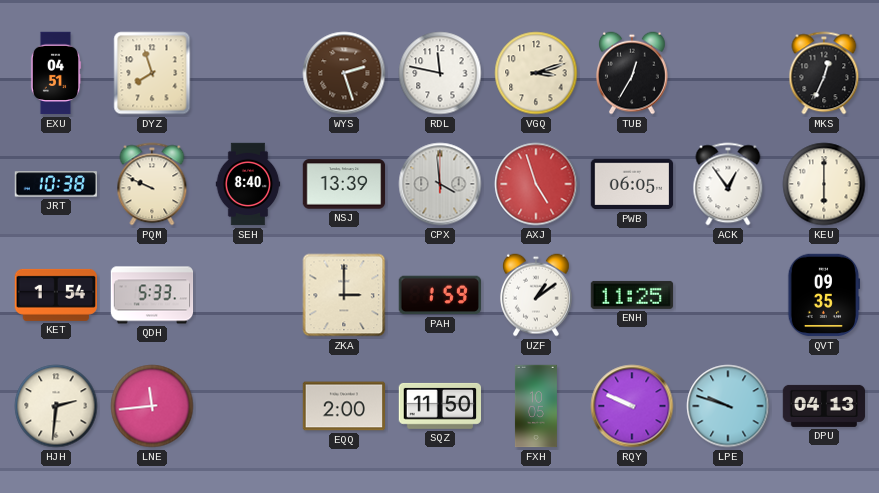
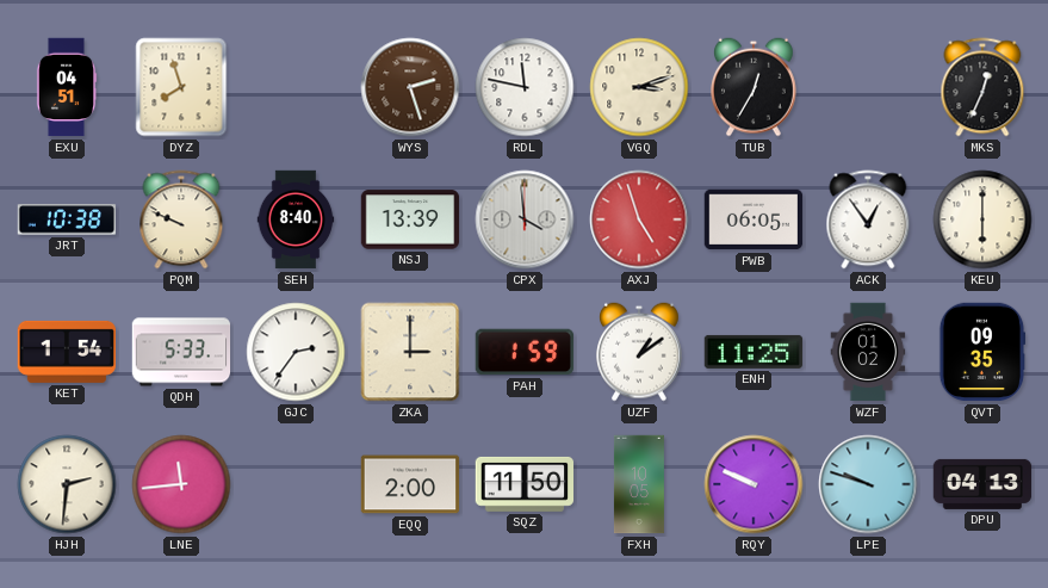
GJC: none -> 2:36
WZF: none -> 01:02
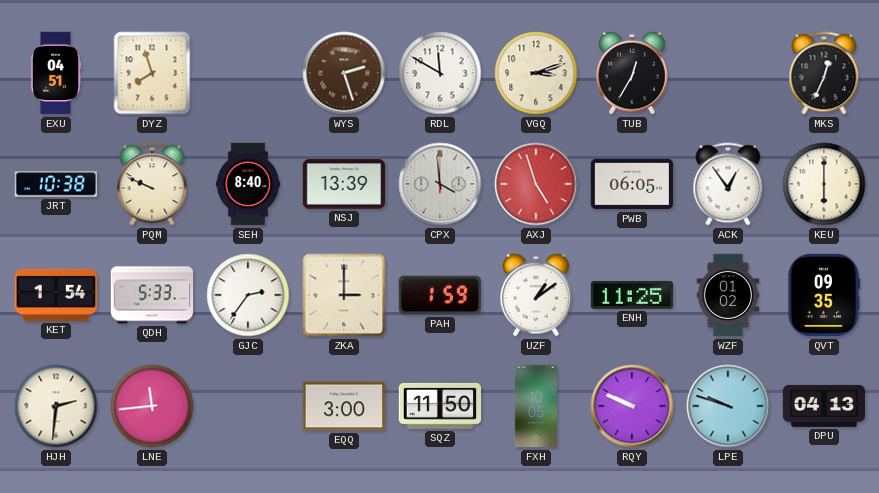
RDL: 11:47 -> 11:50
EQQ: 2:00 -> 3:00
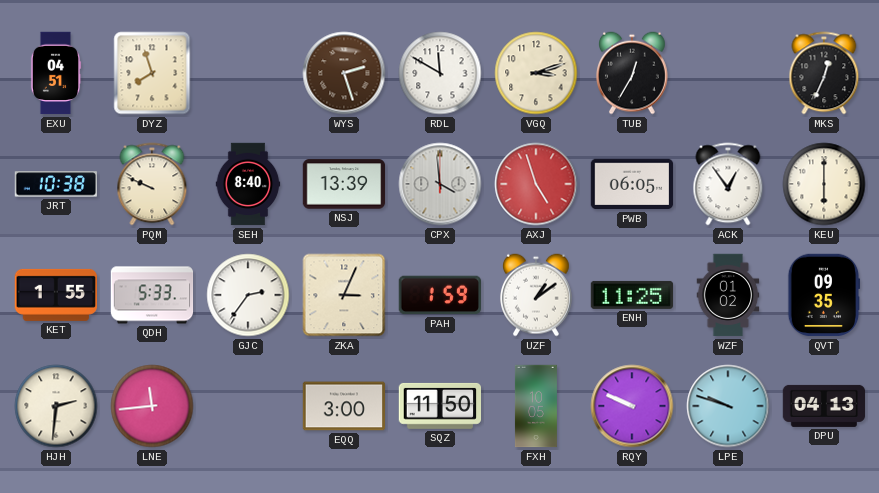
KET: 1:54 -> 1:55
ZKA: 3:00 -> 3:04
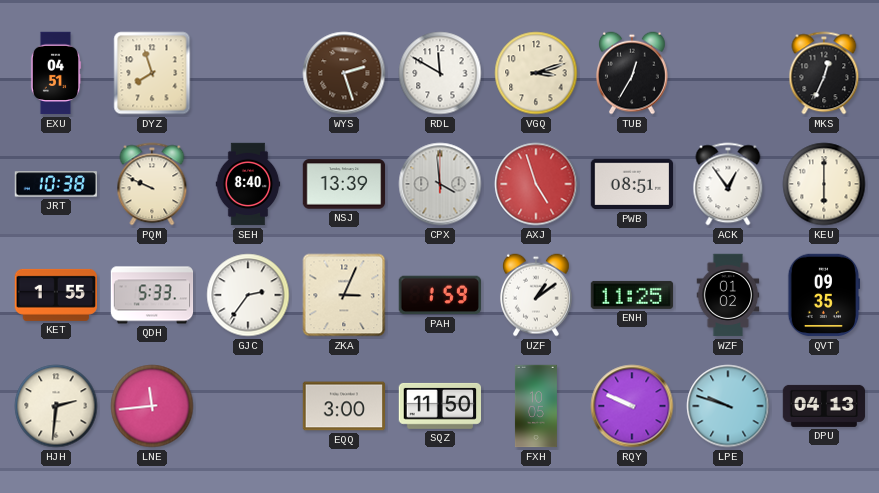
PWB: 06:05 -> 08:51
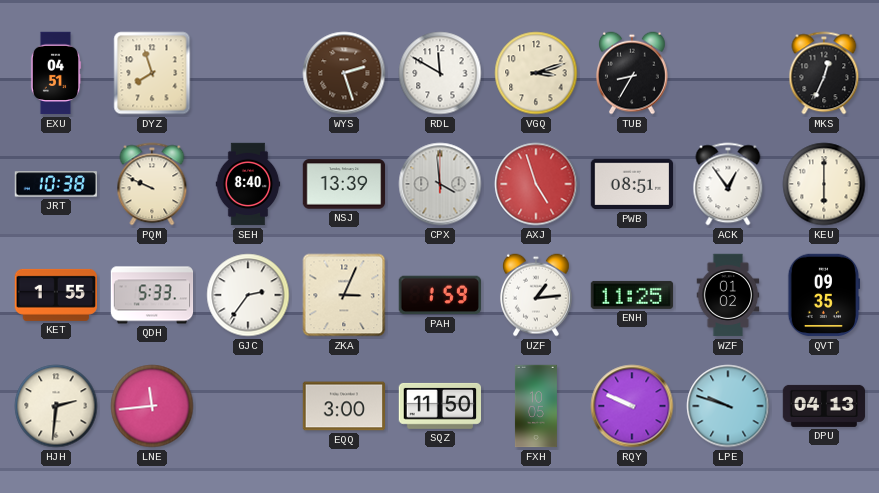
TUB: 12:35 -> 8:35
UZF: 1:09 -> 1:14
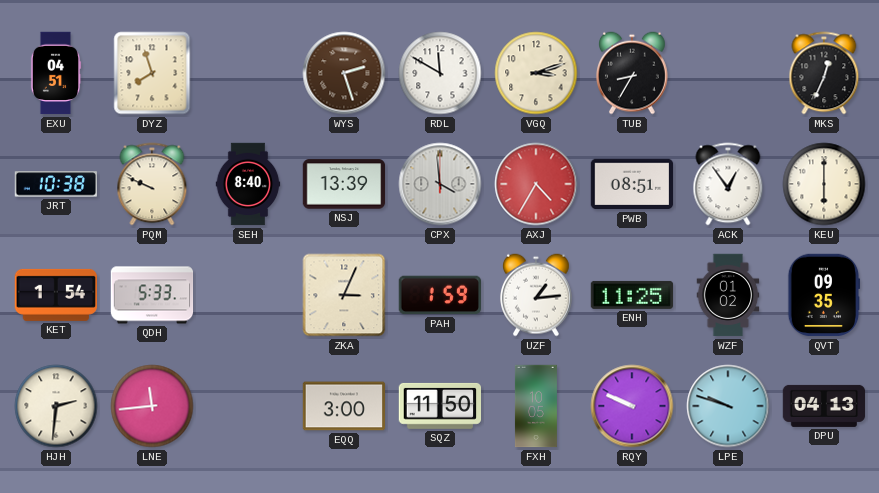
AXJ: 4:57 -> 4:35
KET: 1:55 -> 1:54
GJC: 2:36 -> none
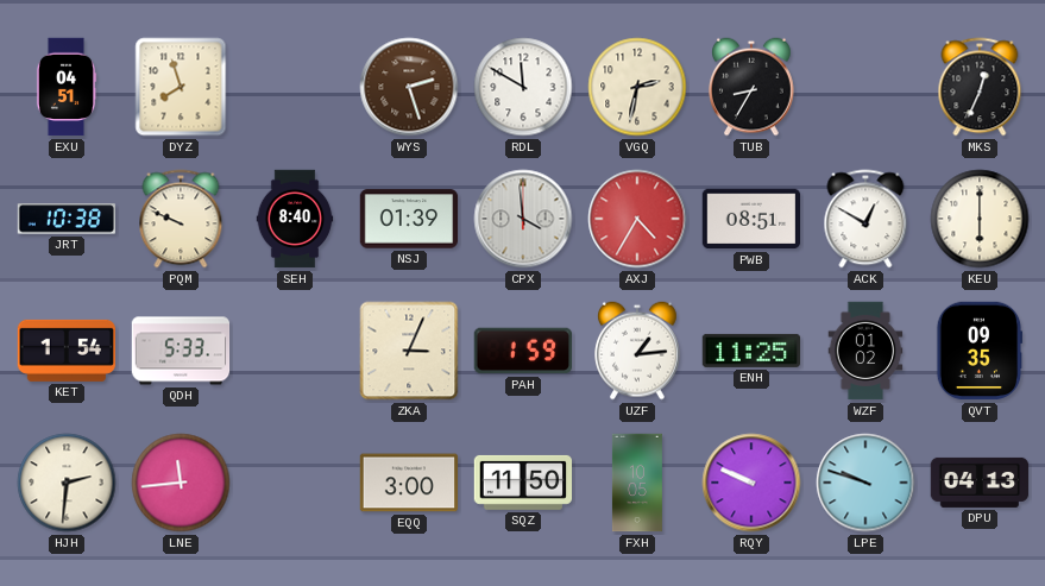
VGQ: 3:12 -> 2:32
NSJ: 13:39 -> 01:39
ACK: 12:54 -> 12:50
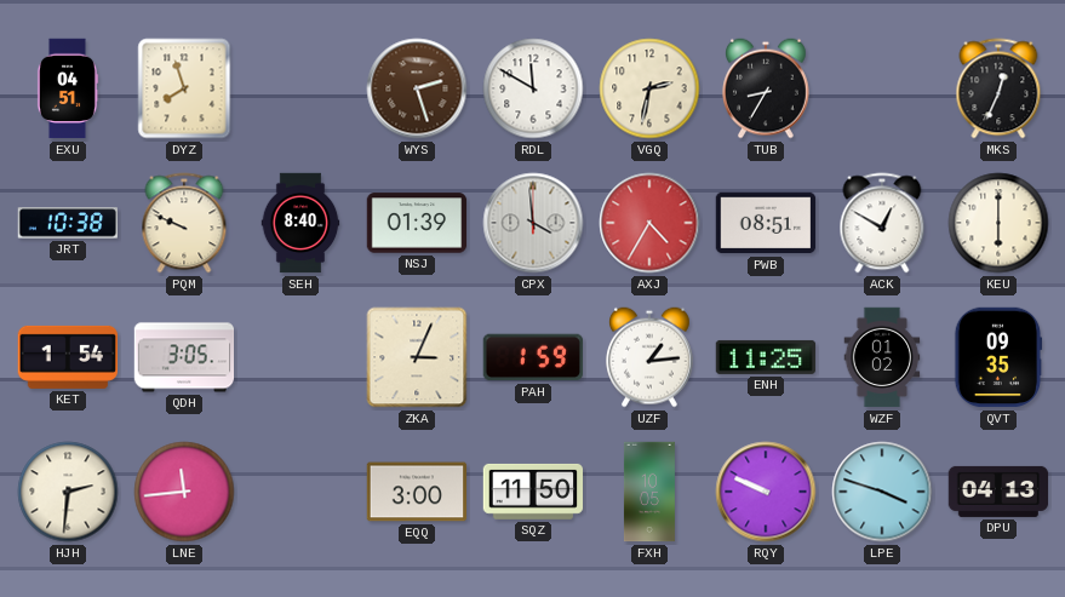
QDH: 5:33 -> 3:05
LPE: 9:48 -> 3:48
